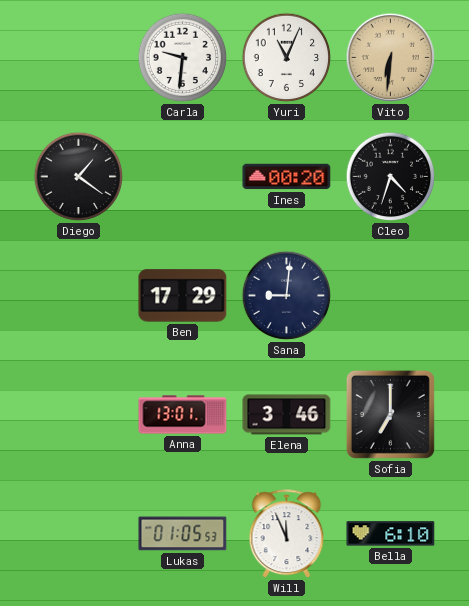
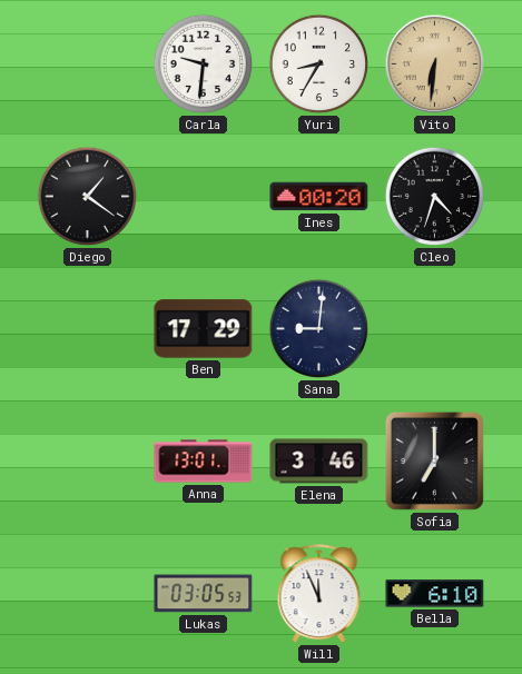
Yuri: 11:04 -> 8:35
Lukas: 01:05 -> 03:05
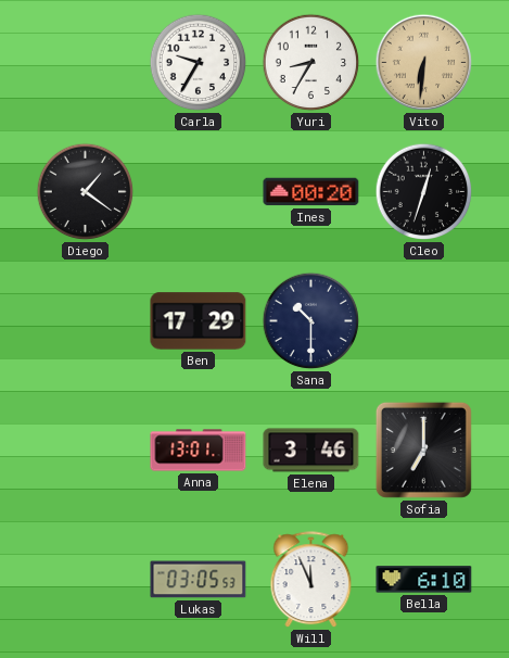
Carla: 9:31 -> 9:35
Cleo: 4:33 -> 12:33
Sana: 9:01 -> 10:30
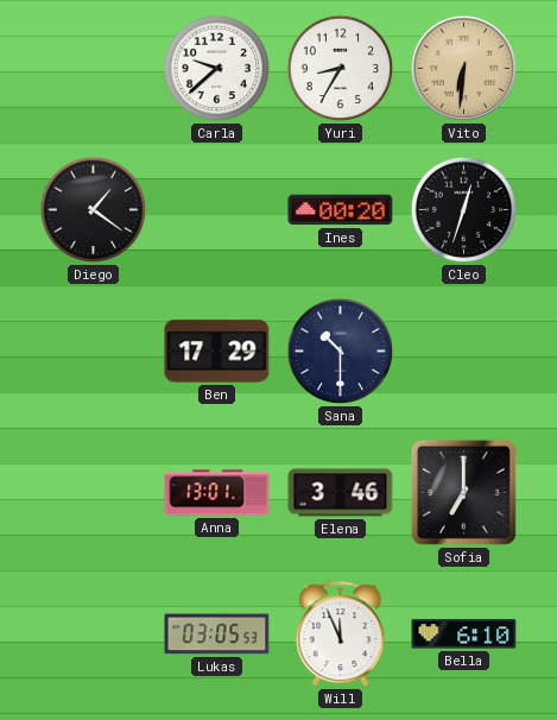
Carla: 9:35 -> 9:38
